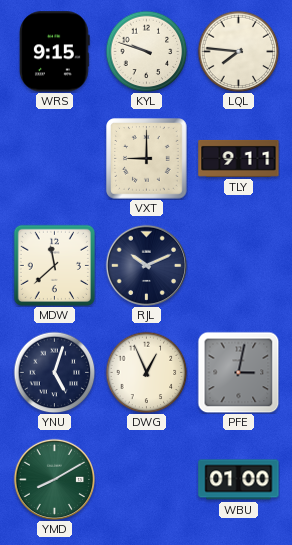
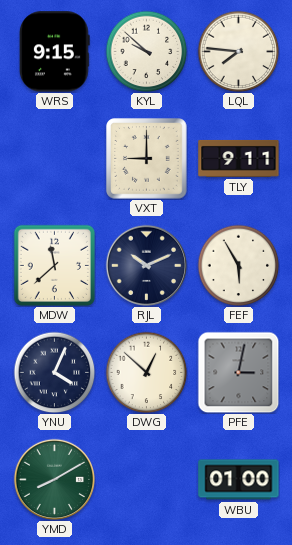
KYL: 9:48 -> 9:52
FEF: none -> 5:55
YNU: 5:03 -> 4:04
DWG: 12:56 -> 12:52
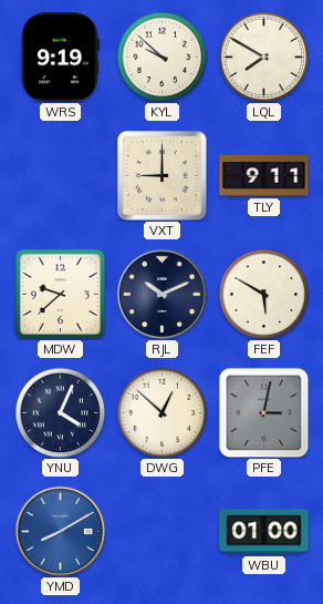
WRS: 9:15 -> 9:19
LQL: 7:46 -> 7:50
MDW: 11:38 -> 9:38
FEF: 5:55 -> 5:50
YMD dial: green -> blue
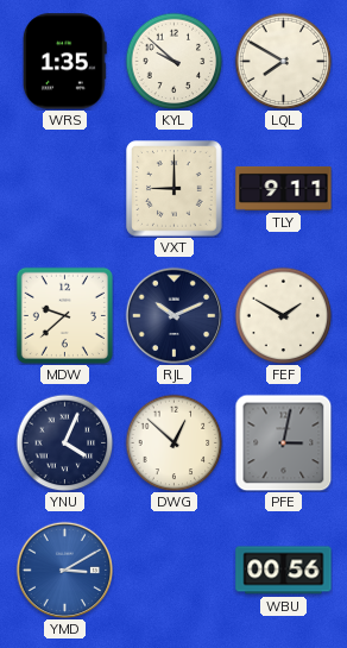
WRS: 9:19 -> 1:35
FEF: 5:50 -> 1:50
YMD: 8:10 -> 3:10
WBU: 01:00 -> 00:56
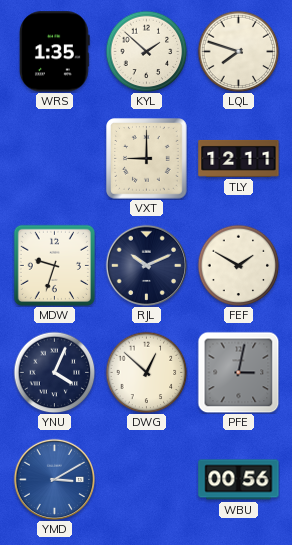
KYL: 9:52 -> 1:52
LQL: 7:50 -> 7:48
TLY: 9:11 -> 12:11
MDW: 9:38 -> 9:33
